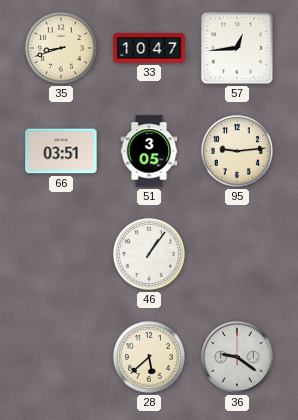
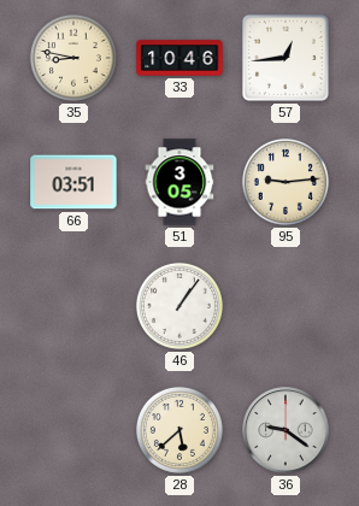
35: 8:42 -> 8:47
33: 10:47 -> 10:46
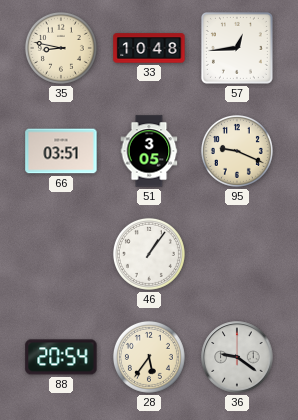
33: 10:46 -> 10:48
95: 9:14 -> 9:19
88: none -> 20:54
28: 5:38 -> 5:36
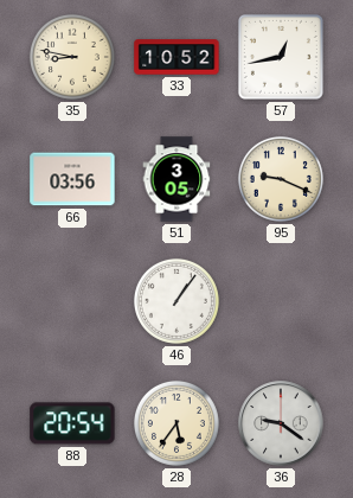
33: 10:48 -> 10:52
57: 12:44 -> 12:43
66: 03:51 -> 03:56
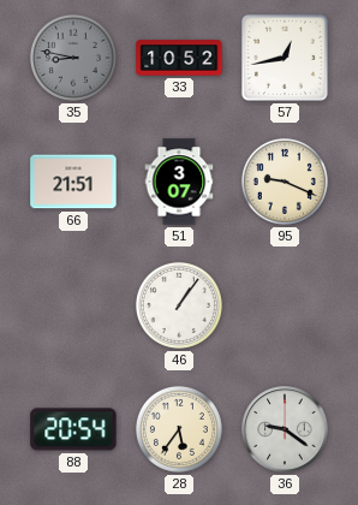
35 dial: cream -> grey
66: 03:56 -> 21:51
51: 3:05 -> 3:07
